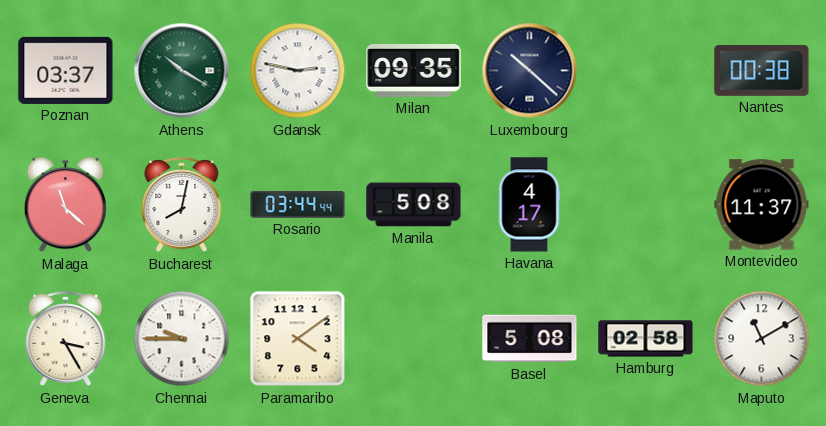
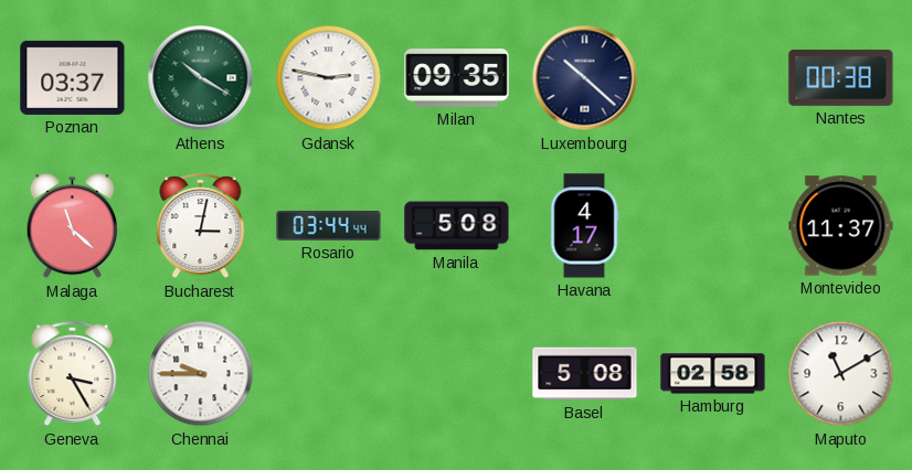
Bucharest: 8:02 -> 3:02
Paramaribo: 4:09 -> none
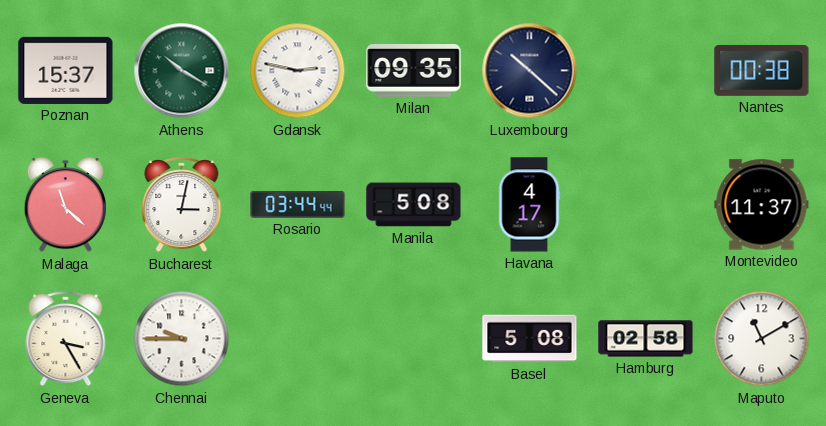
Poznan: 03:37 -> 15:37
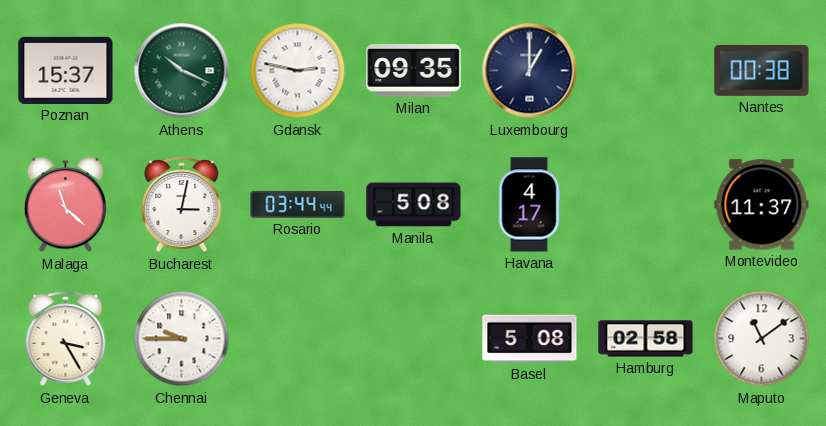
Athens: 10:20 -> 10:19
Luxembourg: 10:22 -> 1:00
Maputo: 11:10 -> 11:09
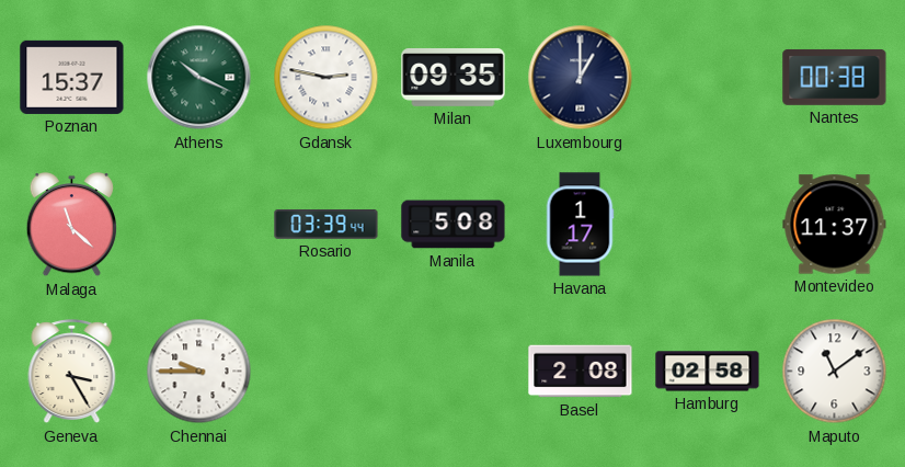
Bucharest: 3:02 -> none
Rosario: 03:44 -> 03:39
Havana: 4:17 -> 1:17
Basel: 5:08 -> 2:08
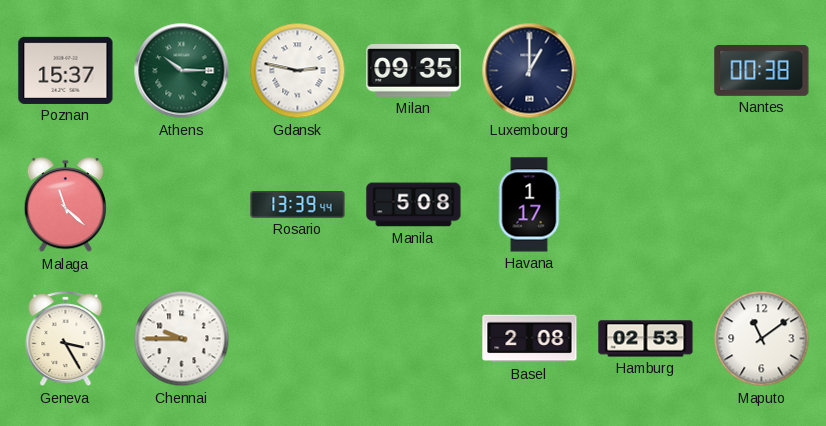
Athens: 10:19 -> 10:15
Rosario: 03:39 -> 13:39
Montevideo: 11:37 -> none
Hamburg: 02:58 -> 02:53
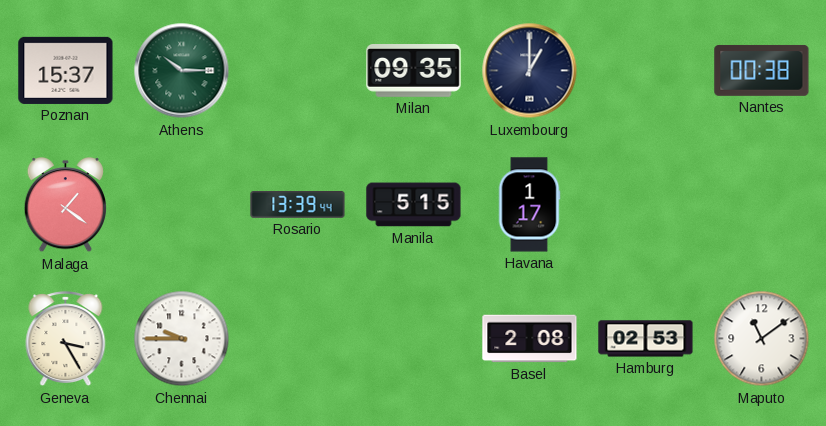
Gdansk: 2:47 -> none
Malaga: 11:22 -> 1:21
Manila: 5:08 -> 5:15
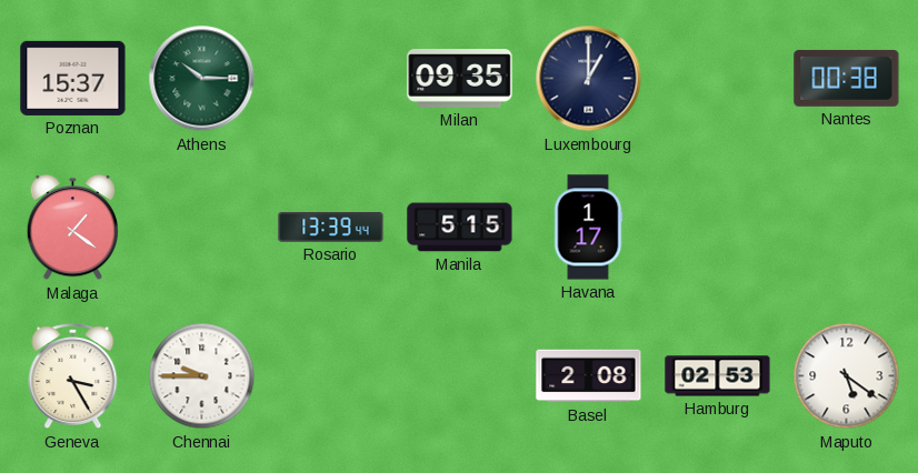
Maputo: 11:09 -> 5:21
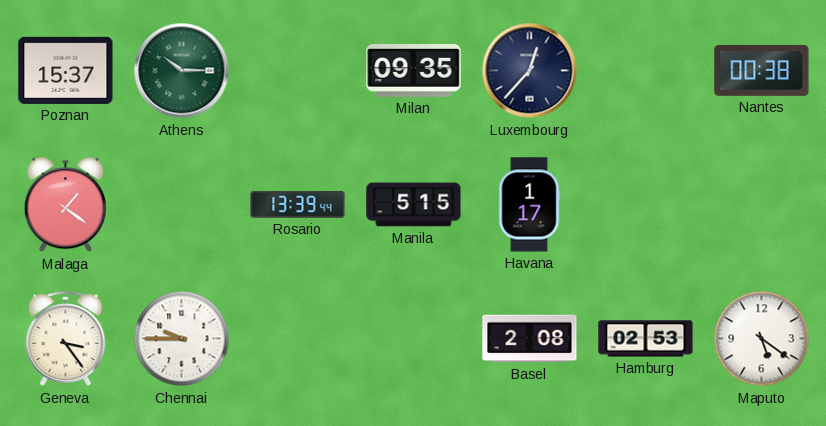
Luxembourg: 1:00 -> 12:37
Geneva: 3:25 -> 3:24
